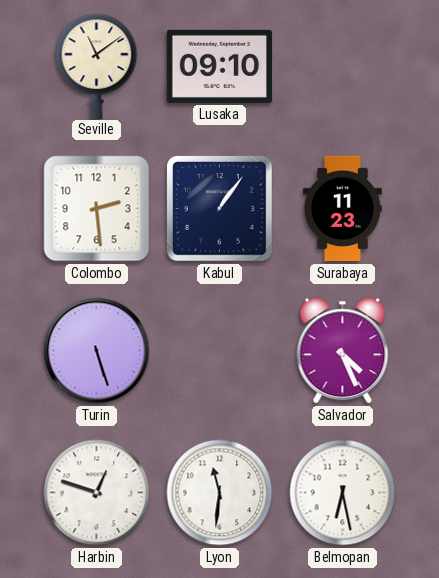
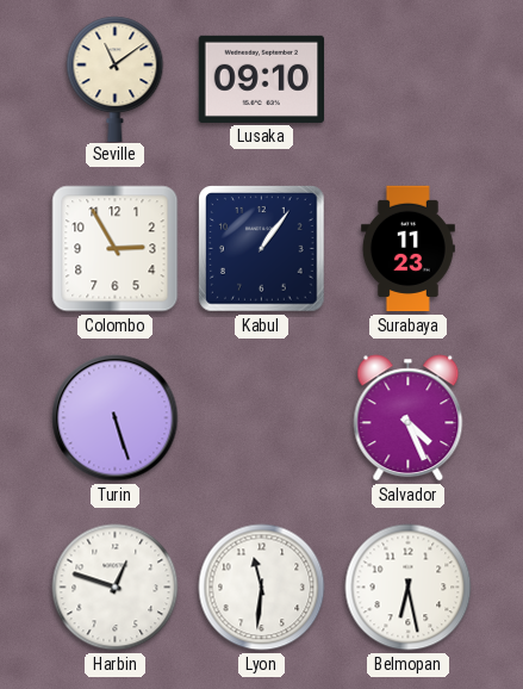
Colombo: 2:29 -> 2:55
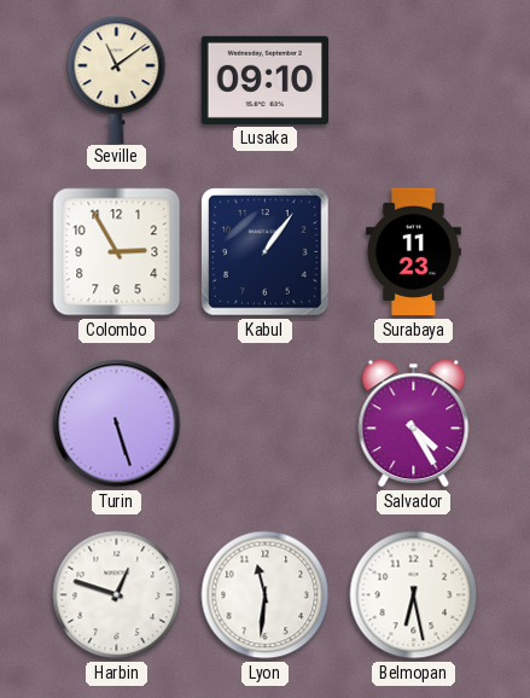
Salvador: 4:26 -> 4:25
